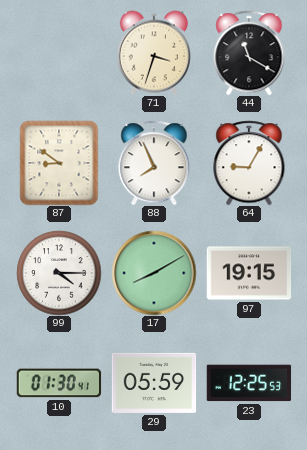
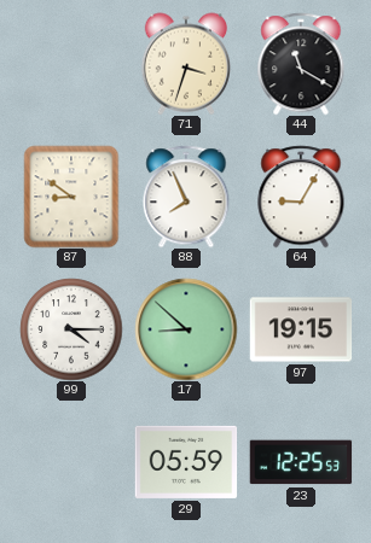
17: 8:10 -> 8:52
10: 01:30 -> none
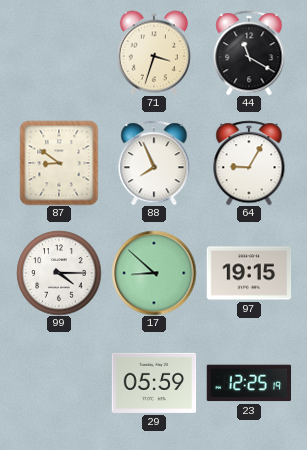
23: 12:25:53 -> 12:25:19
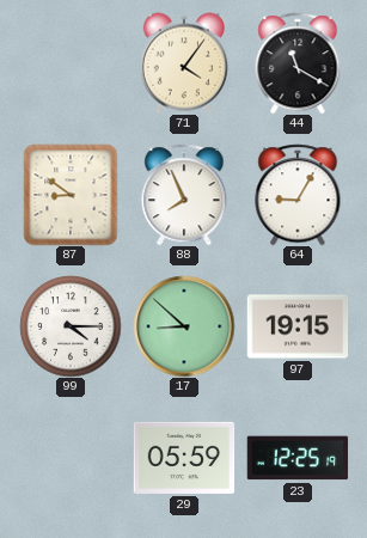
71: 3:33 -> 4:06
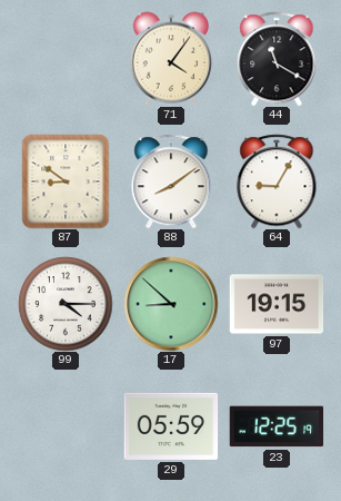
88: 7:56 -> 8:09
